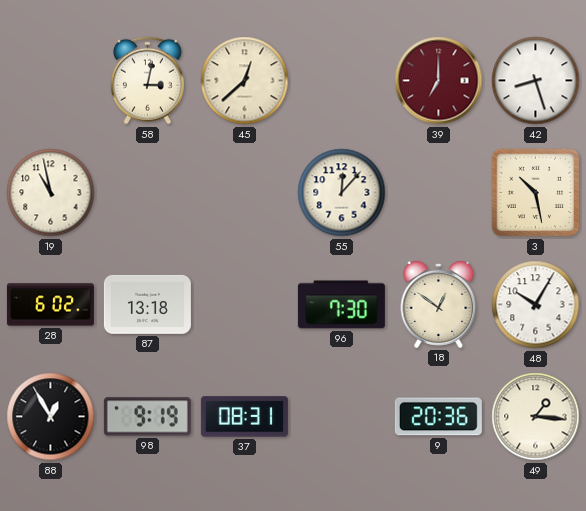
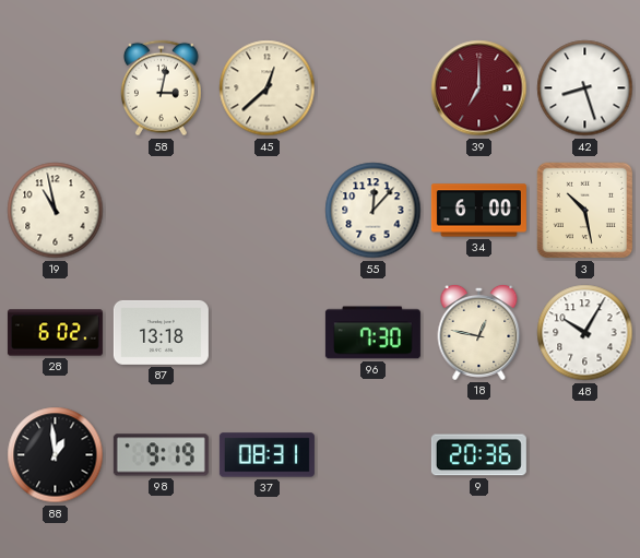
34: none -> 6:00
18: 12:51 -> 12:47
88: 12:55 -> 12:59
49: 1:16 -> none
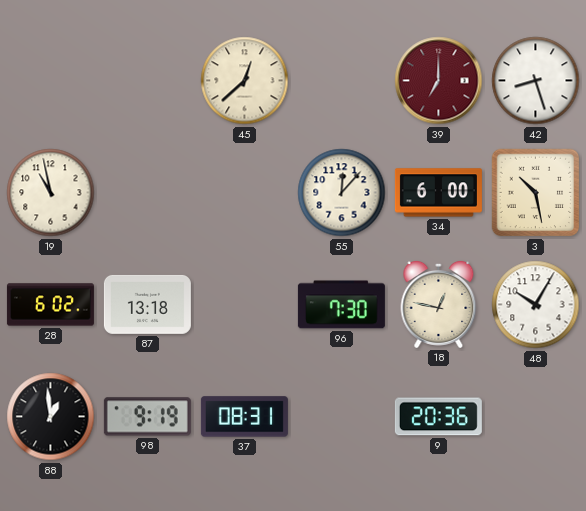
58: 3:02 -> none
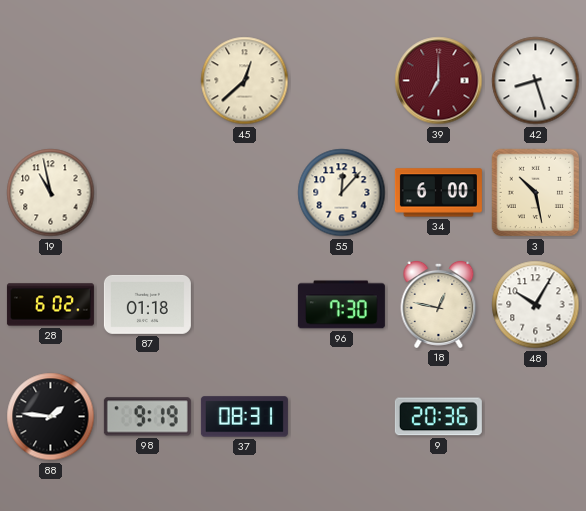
87: 13:18 -> 01:18
88: 12:59 -> 1:46
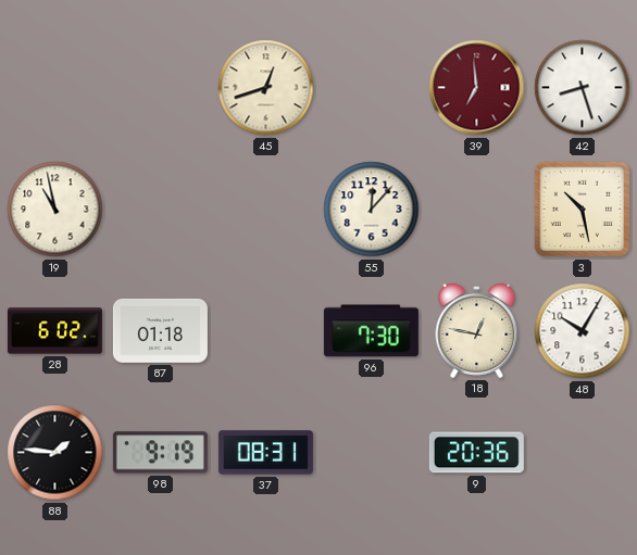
45: 12:38 -> 12:42
39: 7:00 -> 6:59
34: 6:00 -> none
